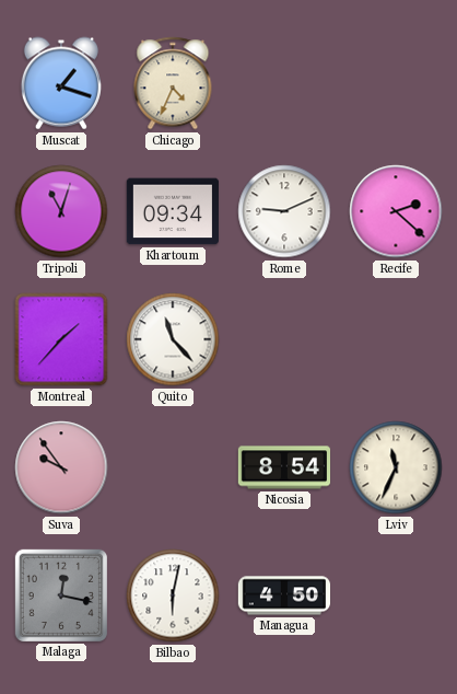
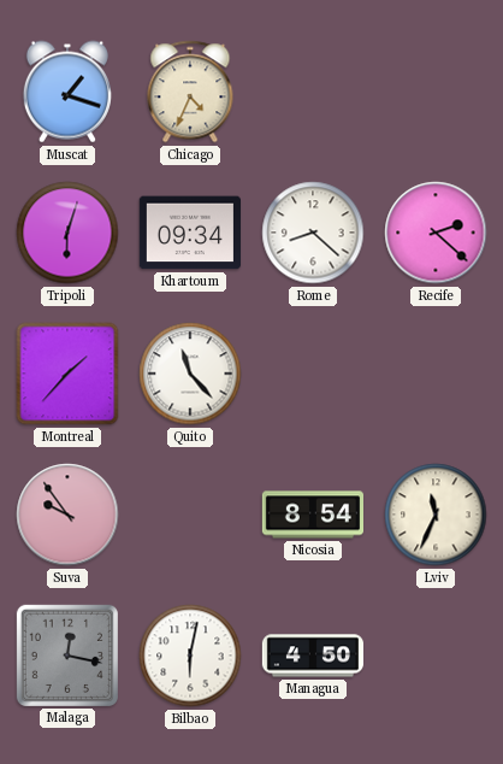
Tripoli: 11:03 -> 6:03
Rome: 9:11 -> 8:22
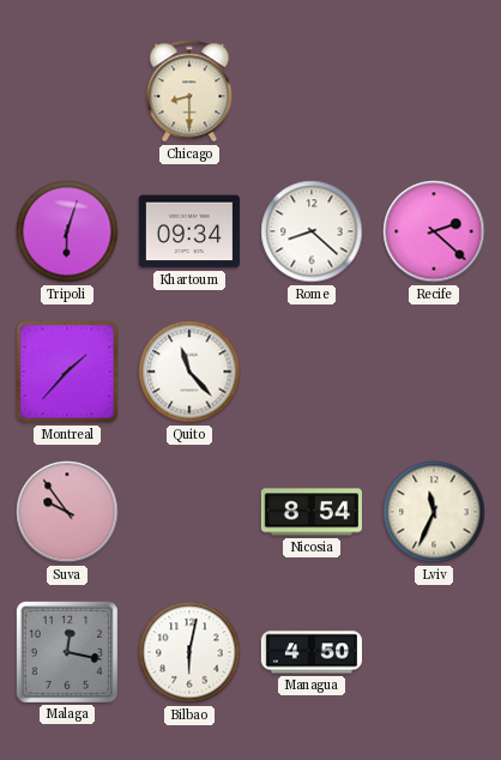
Muscat: 1:18 -> none
Chicago: 4:34 -> 8:30
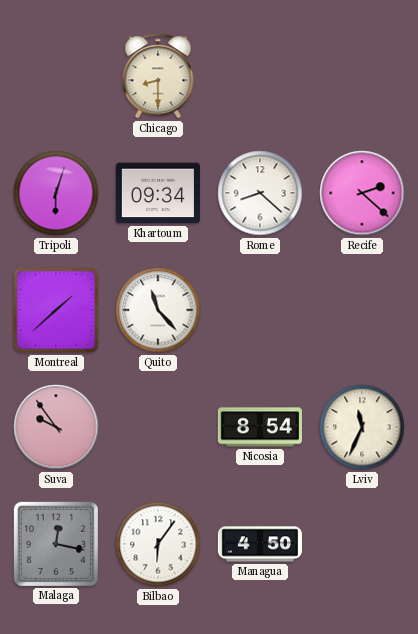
Montreal: 1:37 -> 1:38
Bilbao: 6:02 -> 6:06
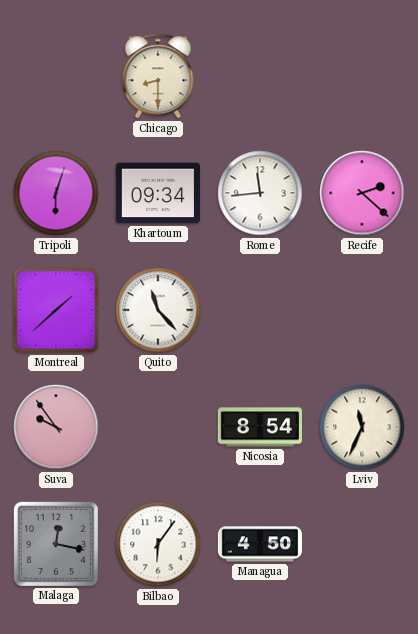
Rome: 8:22 -> 11:44
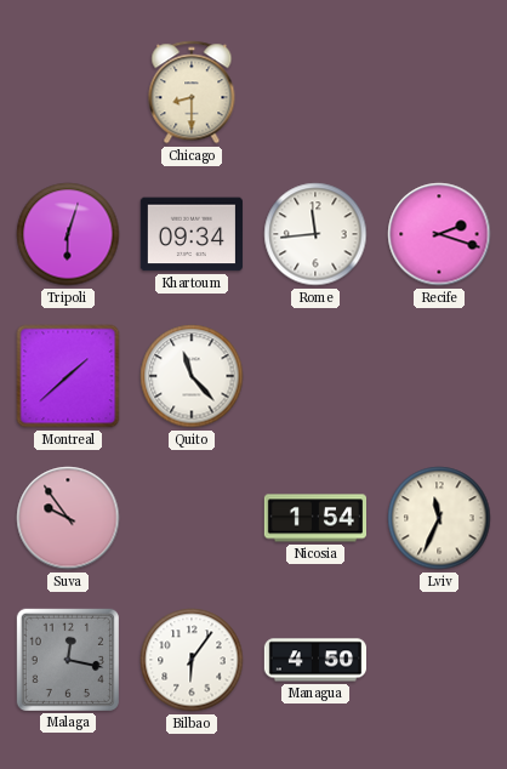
Recife: 2:22 -> 2:18
Nicosia: 8:54 -> 1:54
